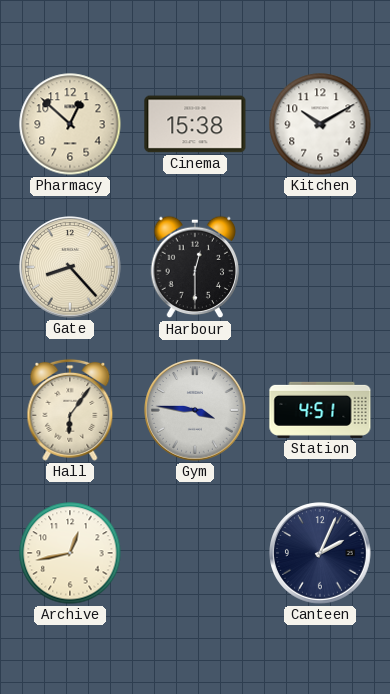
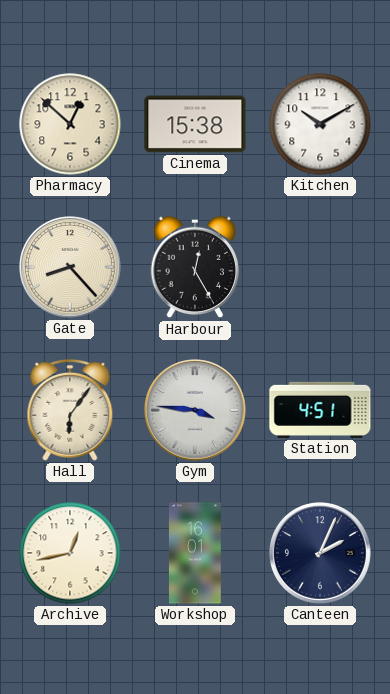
Harbour: 12:30 -> 12:25
Workshop: none -> 16:01
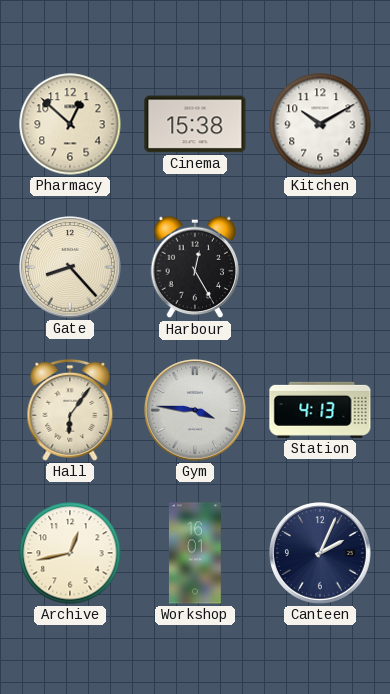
Station: 4:51 -> 4:13
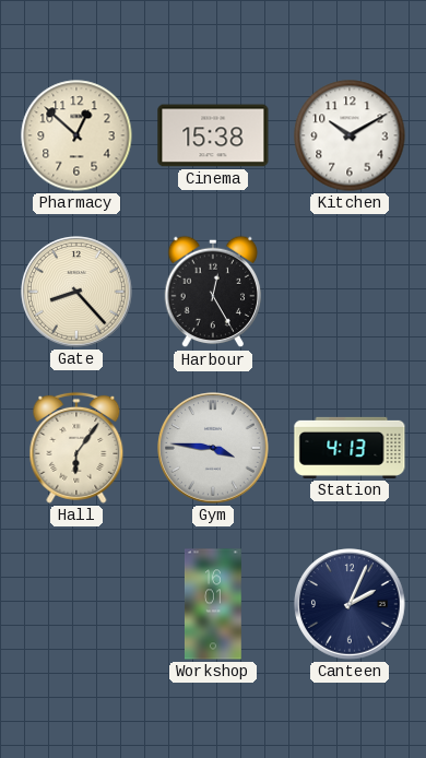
Archive: 12:43 -> none
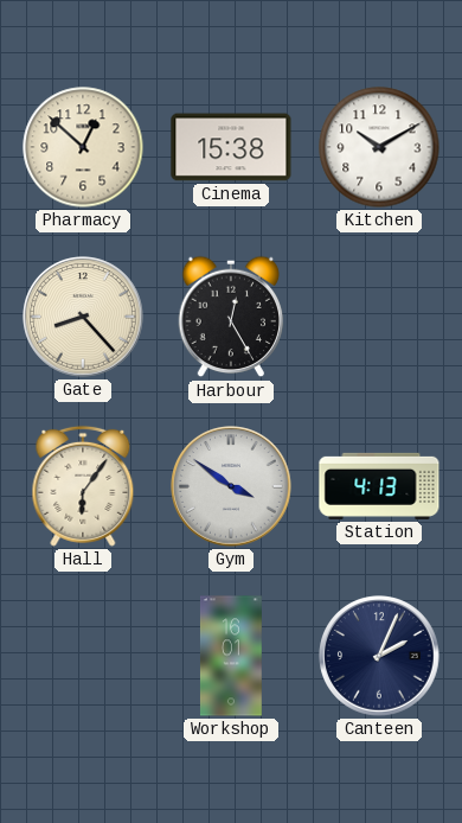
Gym: 3:46 -> 3:51
